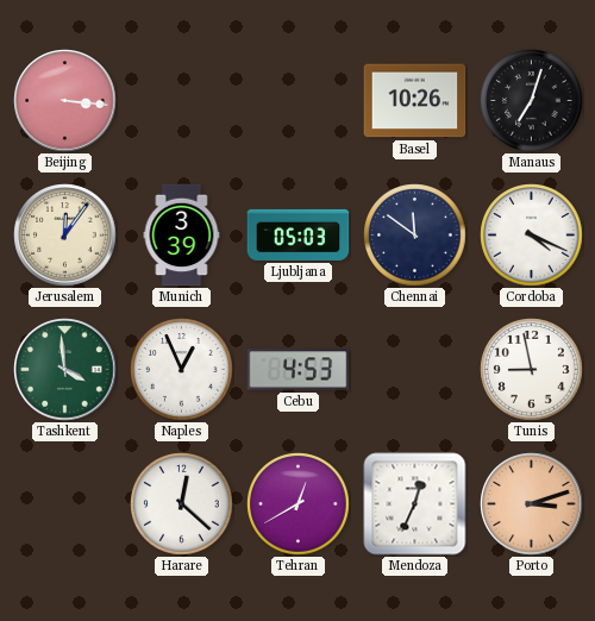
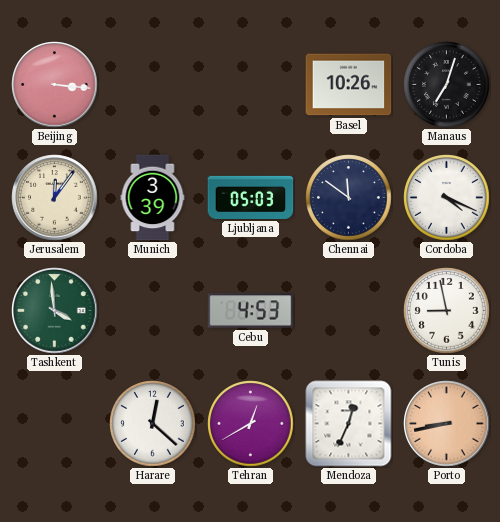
Naples: 12:56 -> none
Porto: 3:12 -> 8:43
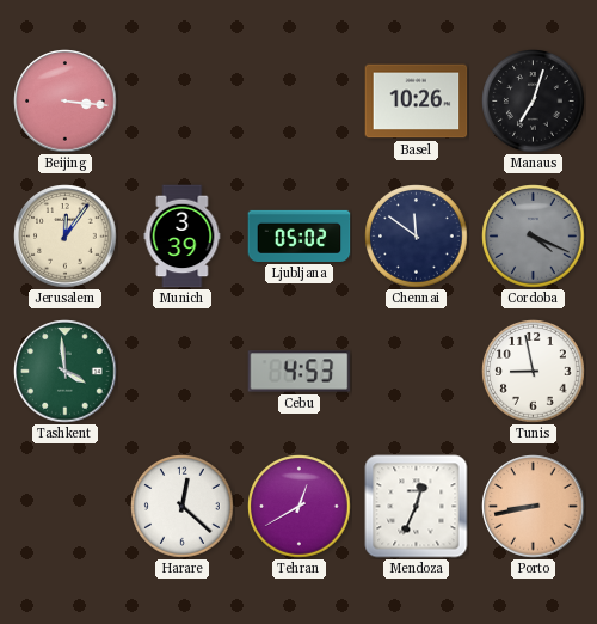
Ljubljana: 05:03 -> 05:02
Cordoba dial: white -> grey
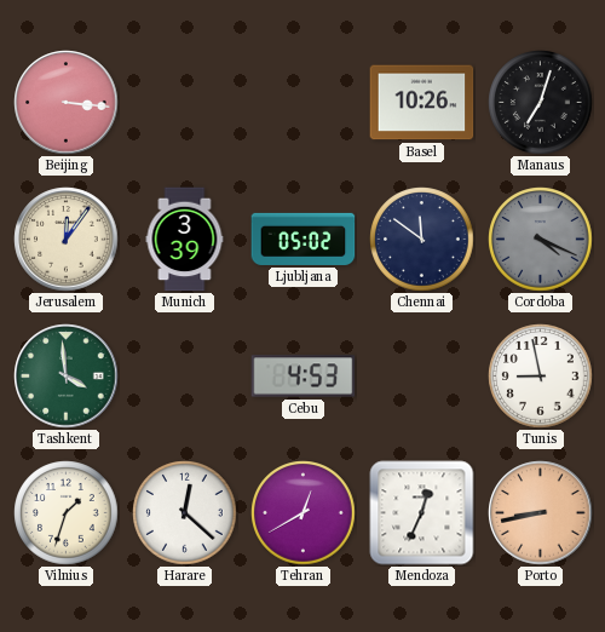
Vilnius: none -> 1:33
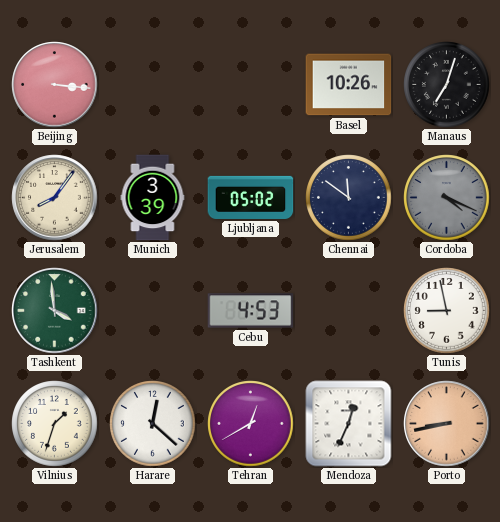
Jerusalem: 12:06 -> 8:06
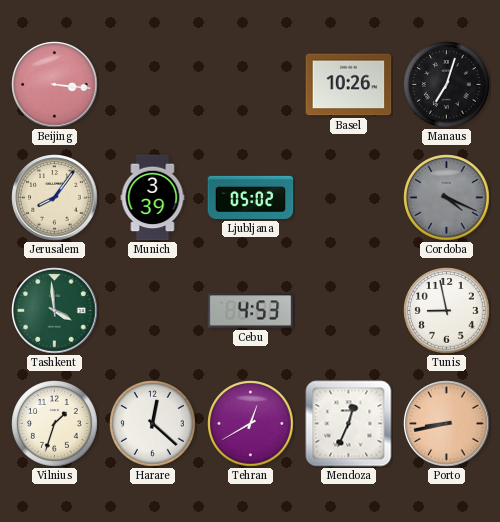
Chennai: 11:51 -> none
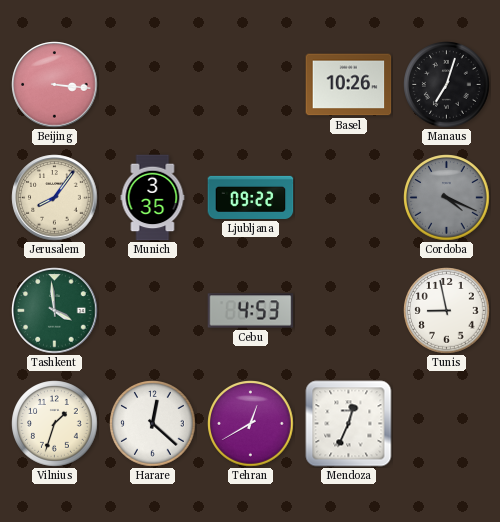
Munich: 3:39 -> 3:35
Ljubljana: 05:02 -> 09:22
Porto: 8:43 -> none
